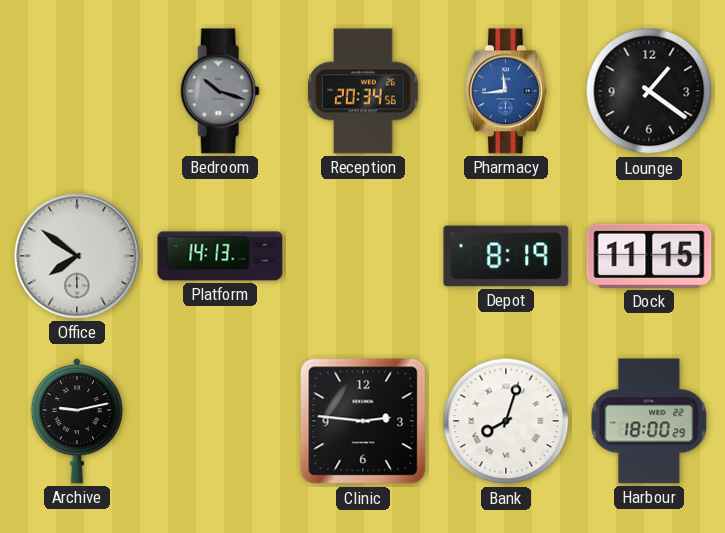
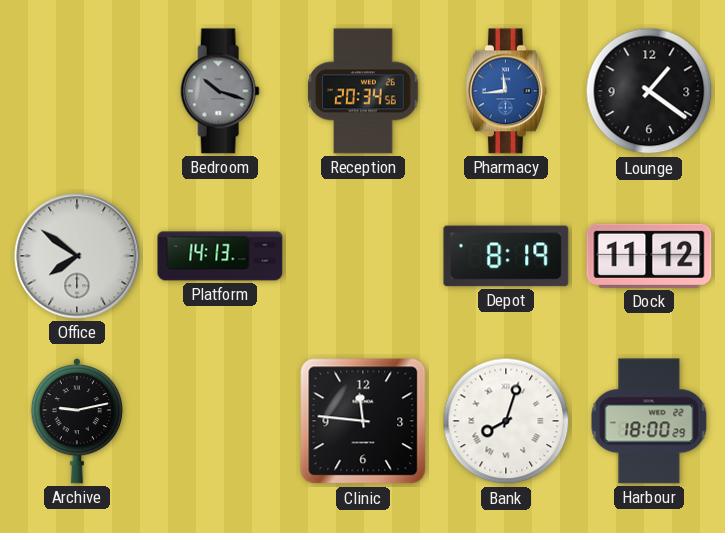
Dock: 11:15 -> 11:12
Clinic: 2:46 -> 11:46
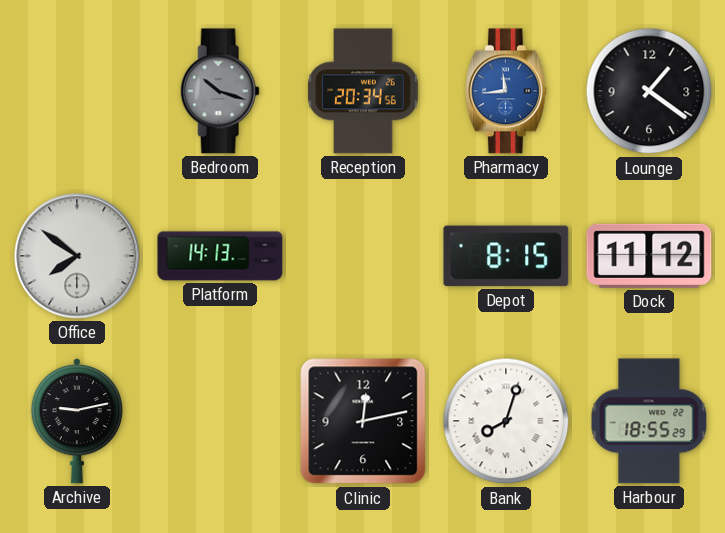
Depot: 8:19 -> 8:15
Clinic: 11:46 -> 12:13
Harbour: 18:00 -> 18:55
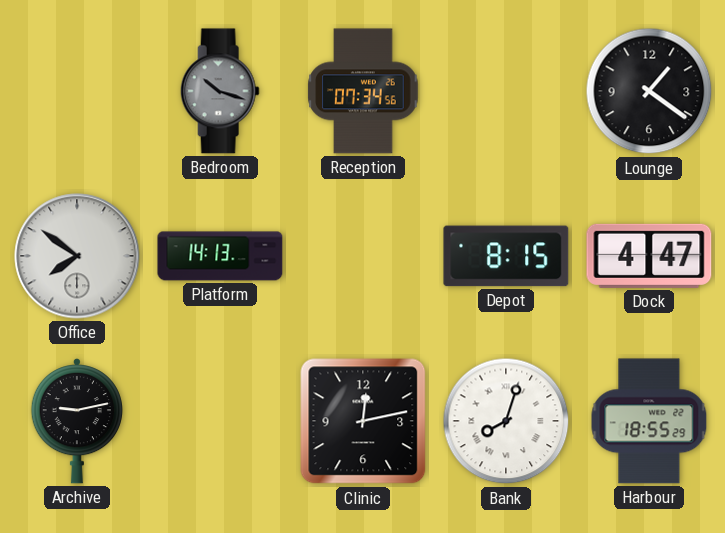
Reception: 20:34 -> 07:34
Pharmacy: 11:44 -> none
Dock: 11:12 -> 4:47
